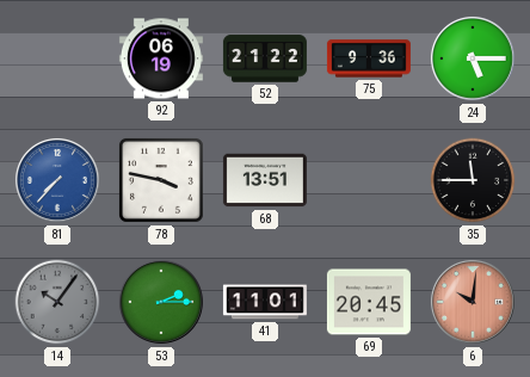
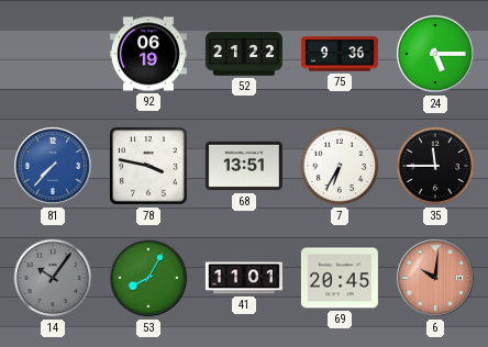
7: none -> 6:35
53: 2:15 -> 8:05
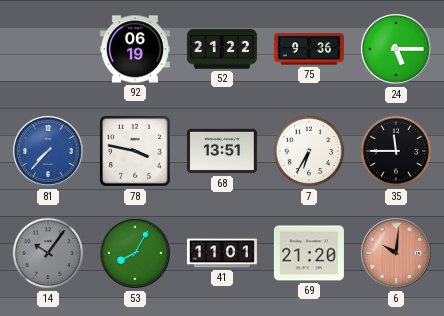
69: 20:45 -> 21:20
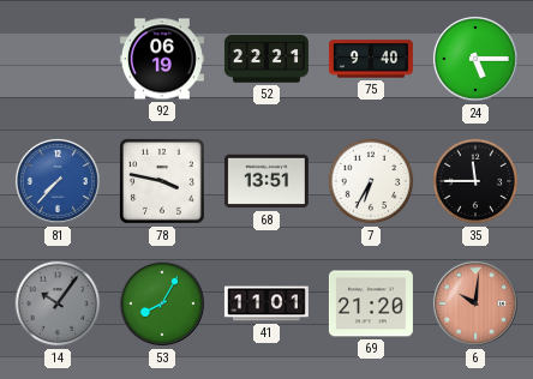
52: 21:22 -> 22:21
75: 9:36 -> 9:40
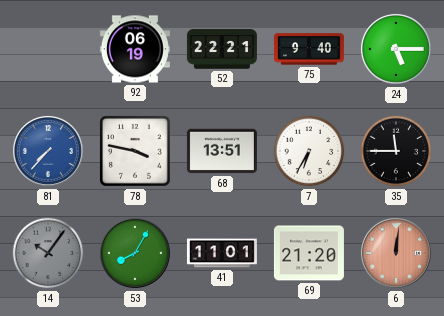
6: 10:01 -> 12:01
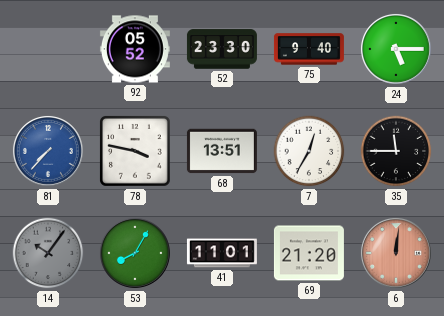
92: 06:19 -> 05:52
52: 22:21 -> 23:30
7: 6:35 -> 12:35
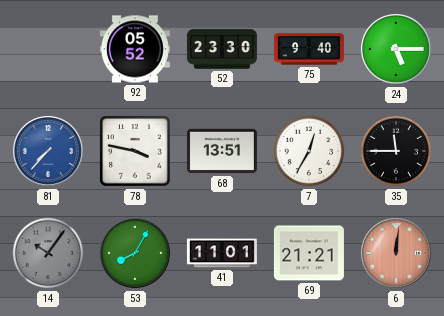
69: 21:20 -> 21:21
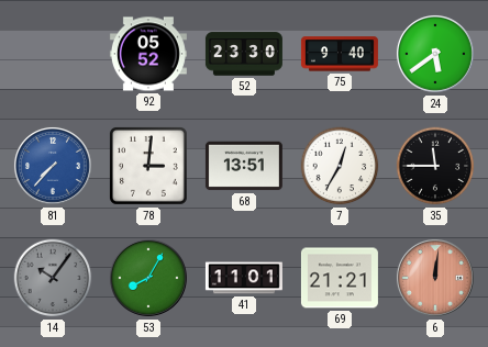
24: 5:15 -> 5:39
78: 3:47 -> 3:01
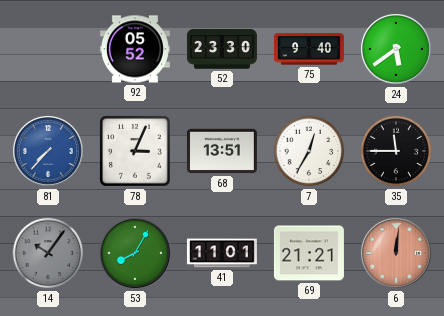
78: 3:01 -> 3:04
